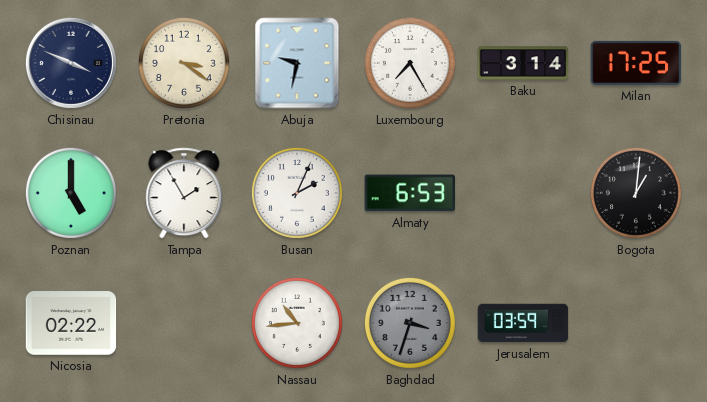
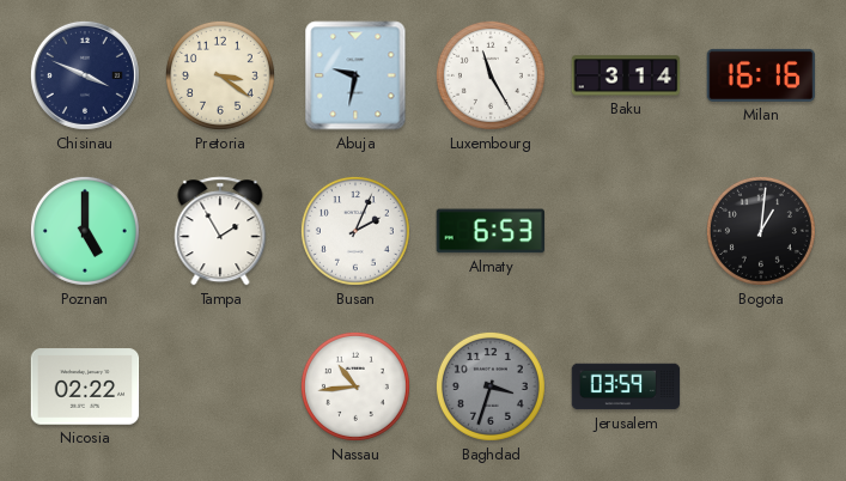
Luxembourg: 7:25 -> 11:25
Milan: 17:25 -> 16:16
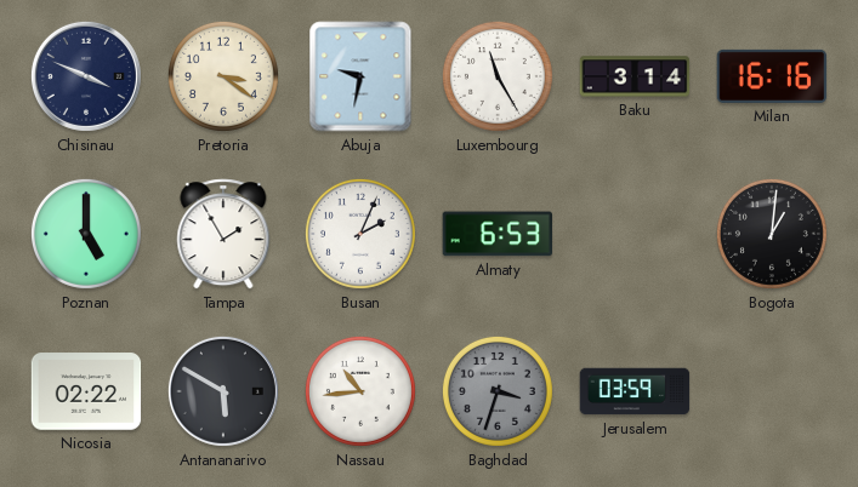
Antananarivo: none -> 5:50
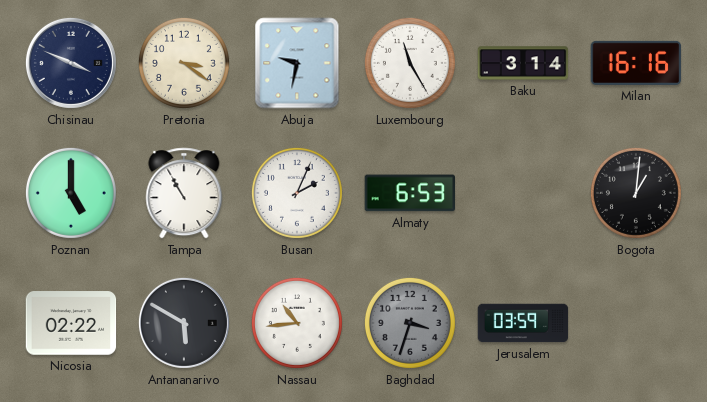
Tampa: 1:55 -> 10:55
